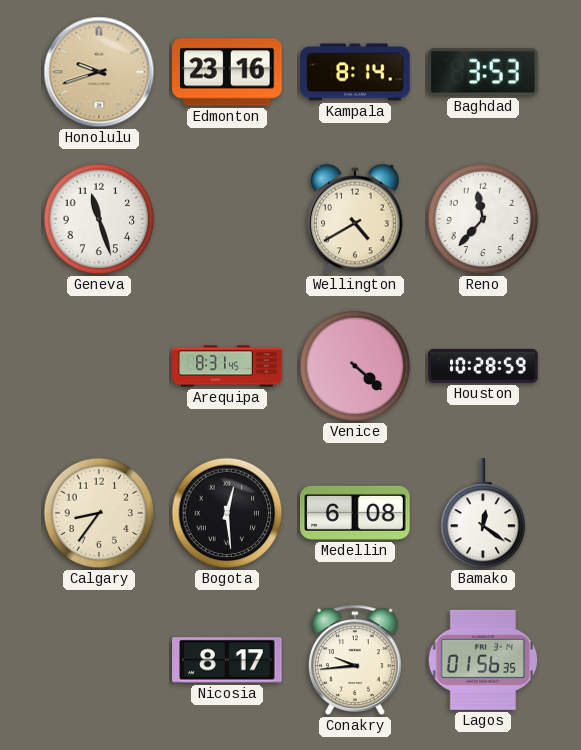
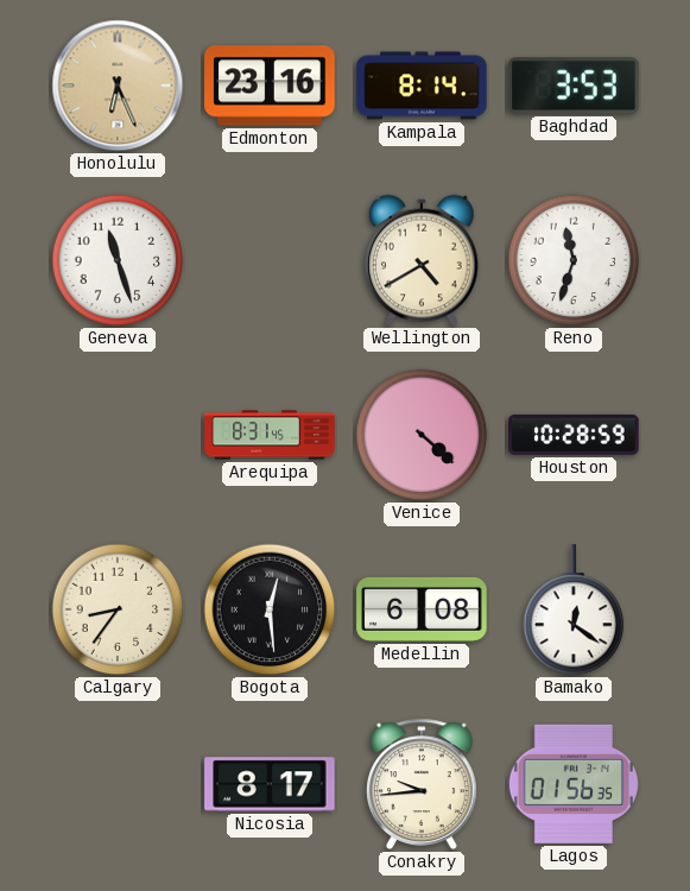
Honolulu: 9:42 -> 6:26
Reno: 11:37 -> 11:33
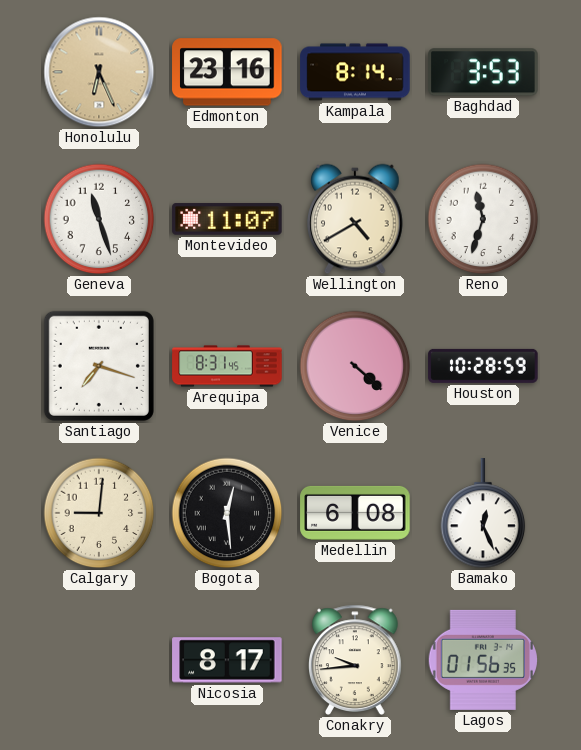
Montevideo: none -> 11:07
Santiago: none -> 7:18
Calgary: 8:36 -> 9:01
Bamako: 12:21 -> 12:26
